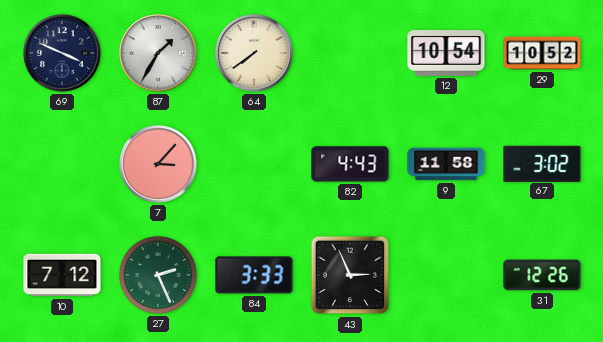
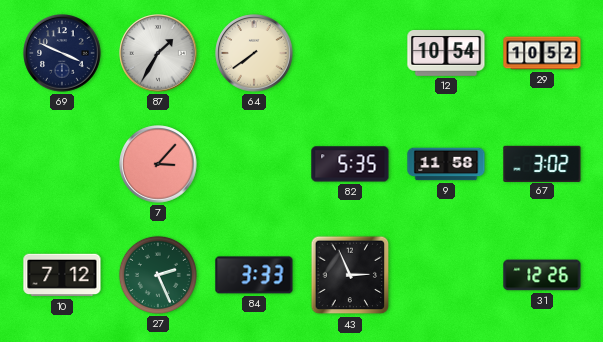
82: 4:43 -> 5:35
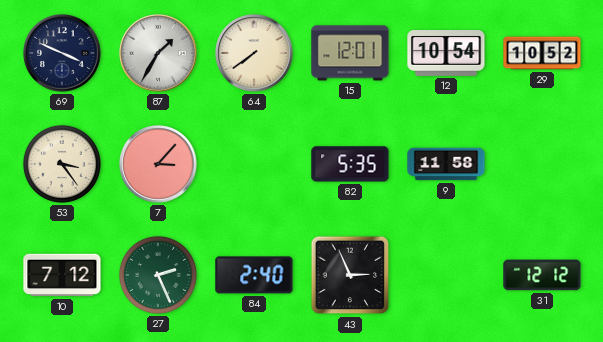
15: none -> 12:01
53: none -> 3:24
67: 3:02 -> none
84: 3:33 -> 2:40
31: 12:26 -> 12:12
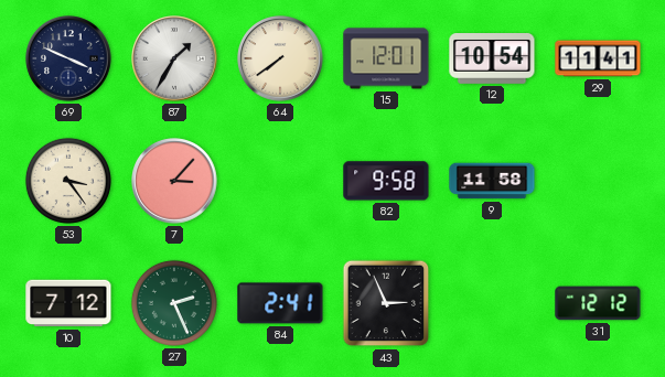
29: 10:52 -> 11:41
82: 5:35 -> 9:58
84: 2:40 -> 2:41
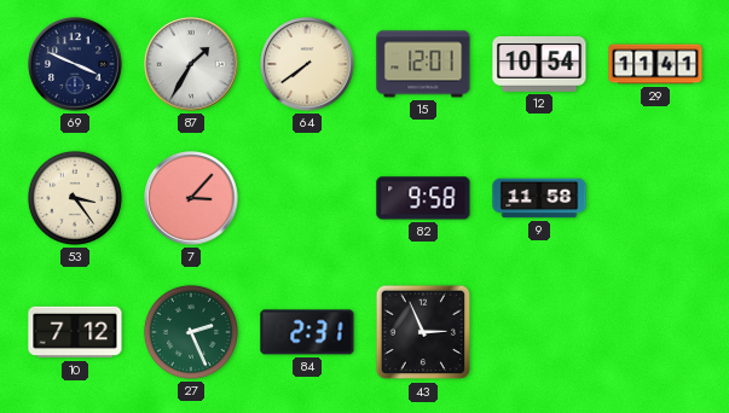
84: 2:41 -> 2:31
31: 12:12 -> none
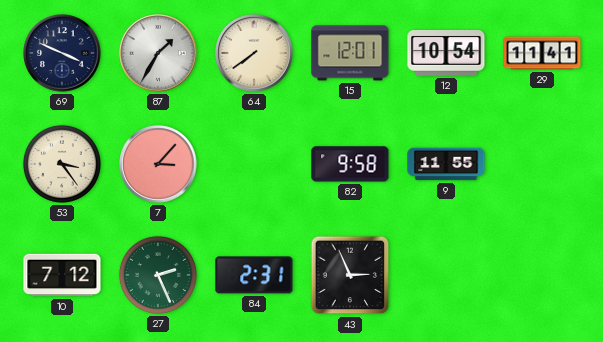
9: 11:58 -> 11:55
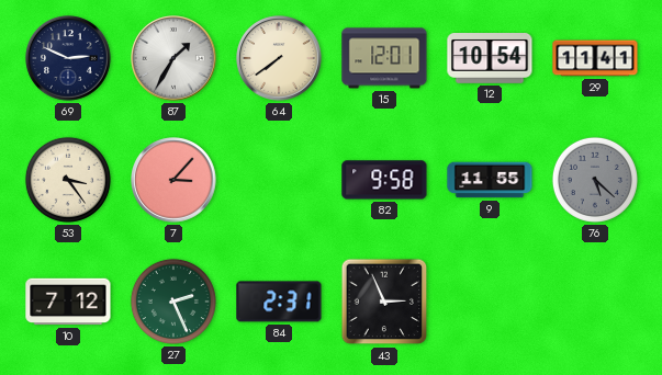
69: 3:49 -> 2:49
76: none -> 5:22
